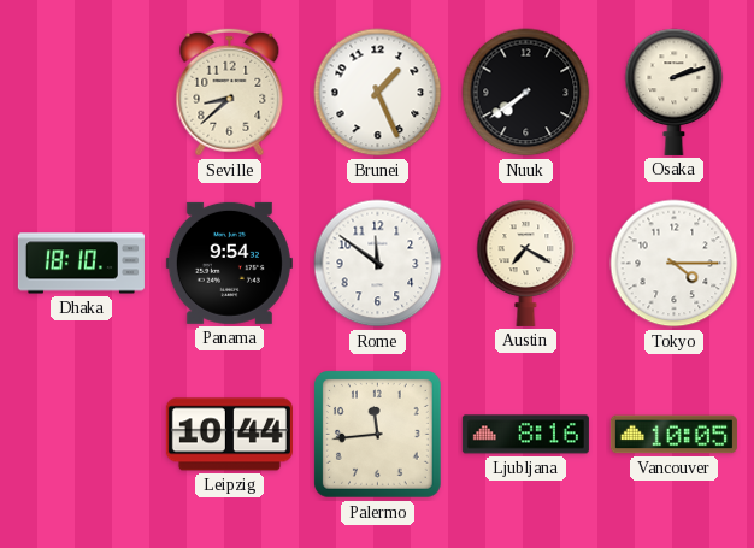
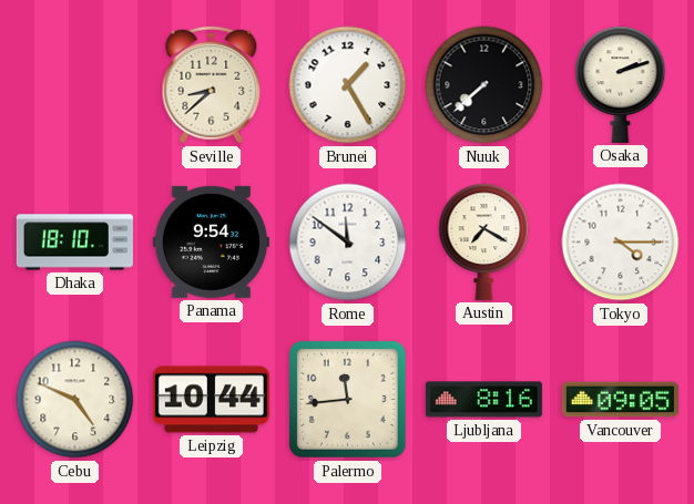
Brunei: 1:26 -> 1:25
Nuuk: 7:39 -> 7:38
Cebu: none -> 4:49
Vancouver: 10:05 -> 09:05
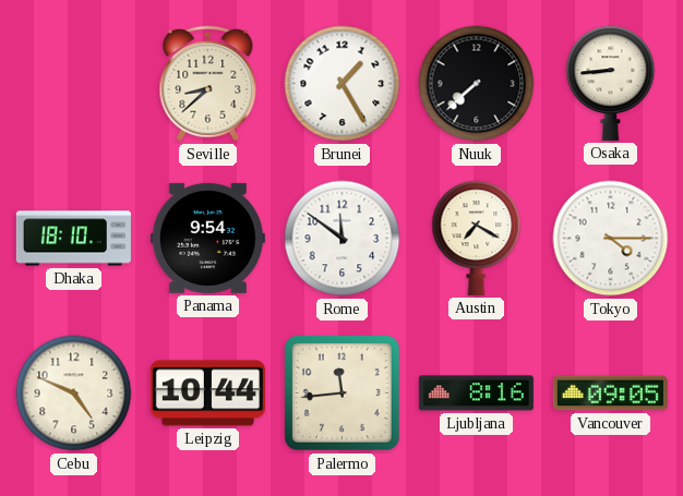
Osaka: 2:12 -> 8:44
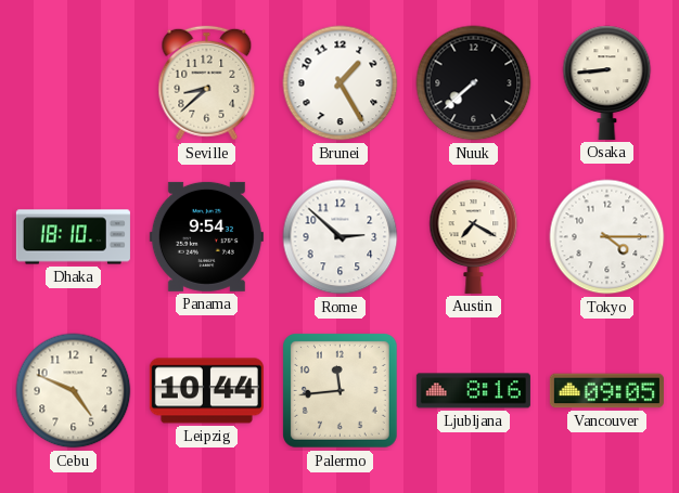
Rome: 11:51 -> 2:52
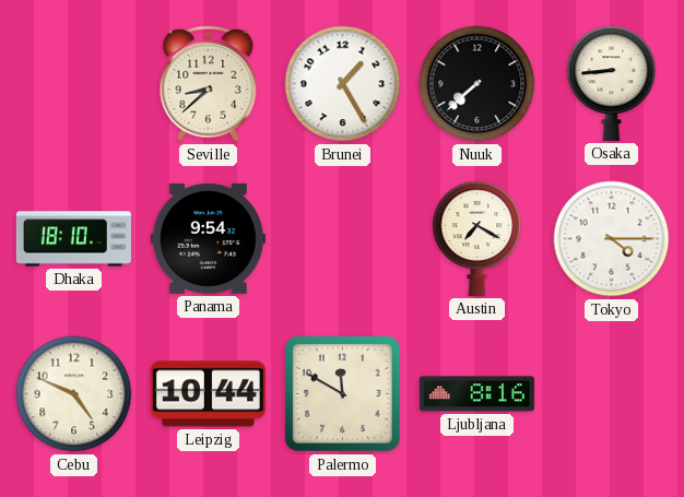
Rome: 2:52 -> none
Palermo: 11:44 -> 11:50
Vancouver: 09:05 -> none
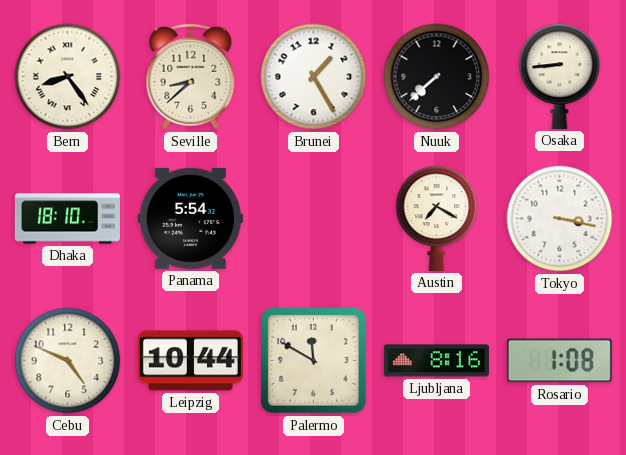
Bern: none -> 8:24
Panama: 9:54 -> 5:54
Tokyo: 4:15 -> 3:17
Rosario: none -> 1:08
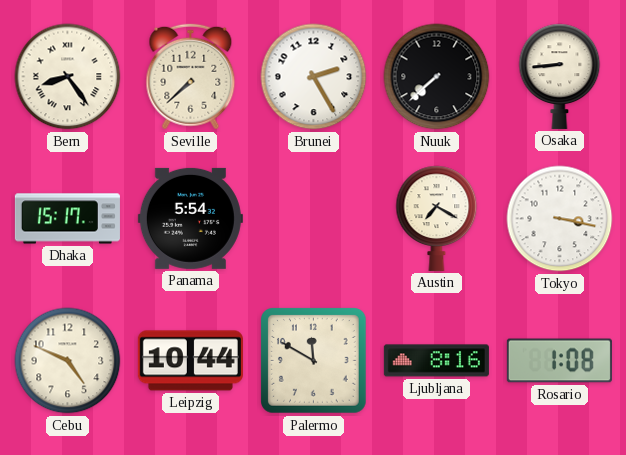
Seville: 8:38 -> 7:38
Brunei: 1:25 -> 2:25
Dhaka: 18:10 -> 15:17
